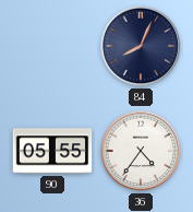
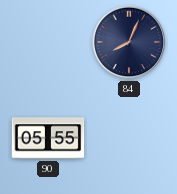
36: 4:36 -> none
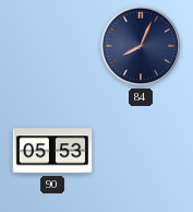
90: 05:55 -> 05:53
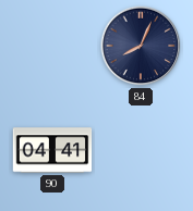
90: 05:53 -> 04:41
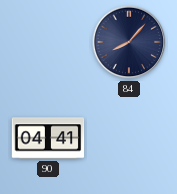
84: 8:04 -> 8:07
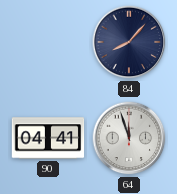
64: none -> 11:57
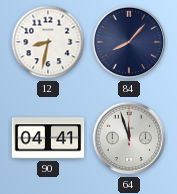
12: none -> 8:32
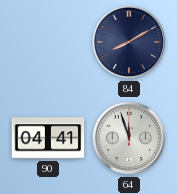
12: 8:32 -> none
84: 8:07 -> 8:10
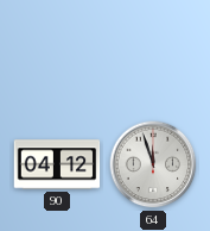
84: 8:10 -> none
90: 04:41 -> 04:12
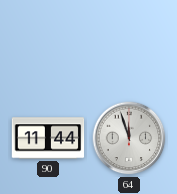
90: 04:12 -> 11:44
